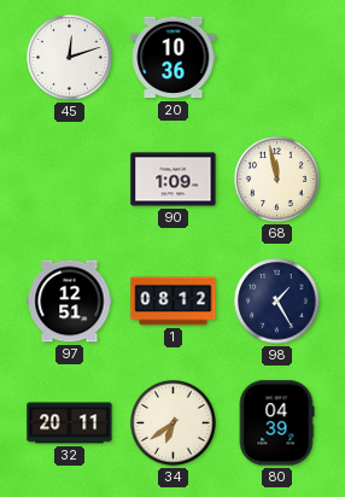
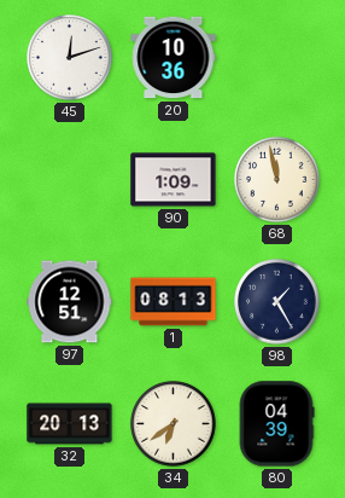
1: 08:12 -> 08:13
32: 20:11 -> 20:13
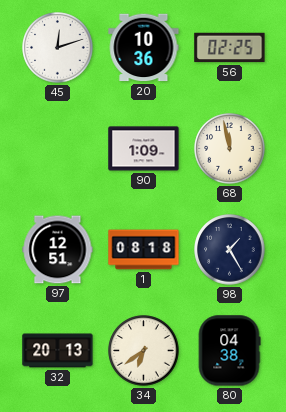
56: none -> 02:25
1: 08:13 -> 08:18
80: 04:39 -> 04:38
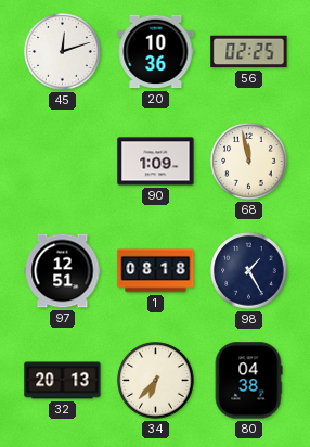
34: 6:39 -> 6:37
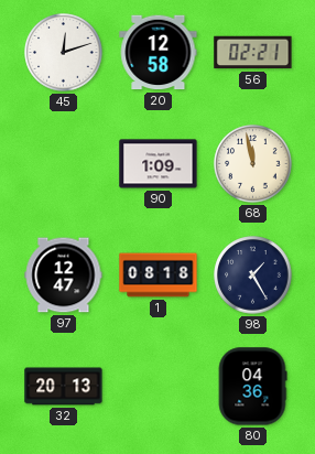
20: 10:36 -> 12:58
56: 02:25 -> 02:21
97: 12:51 -> 12:47
34: 6:37 -> none
80: 04:38 -> 04:36
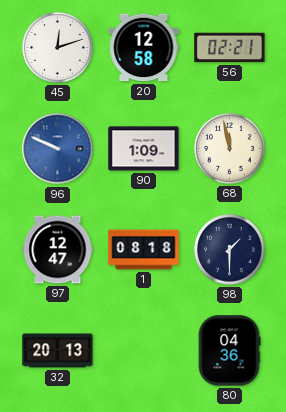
96: none -> 9:49
98: 1:25 -> 1:30
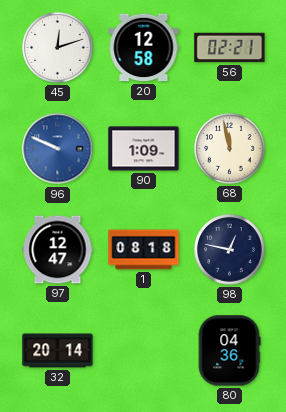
98: 1:30 -> 12:47
32: 20:13 -> 20:14
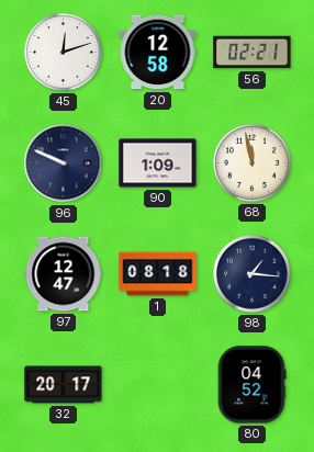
96 dial: blue -> navy
98: 12:47 -> 1:16
32: 20:14 -> 20:17
80: 04:36 -> 04:52
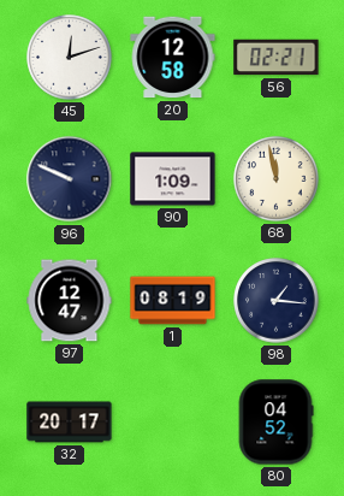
1: 08:18 -> 08:19
